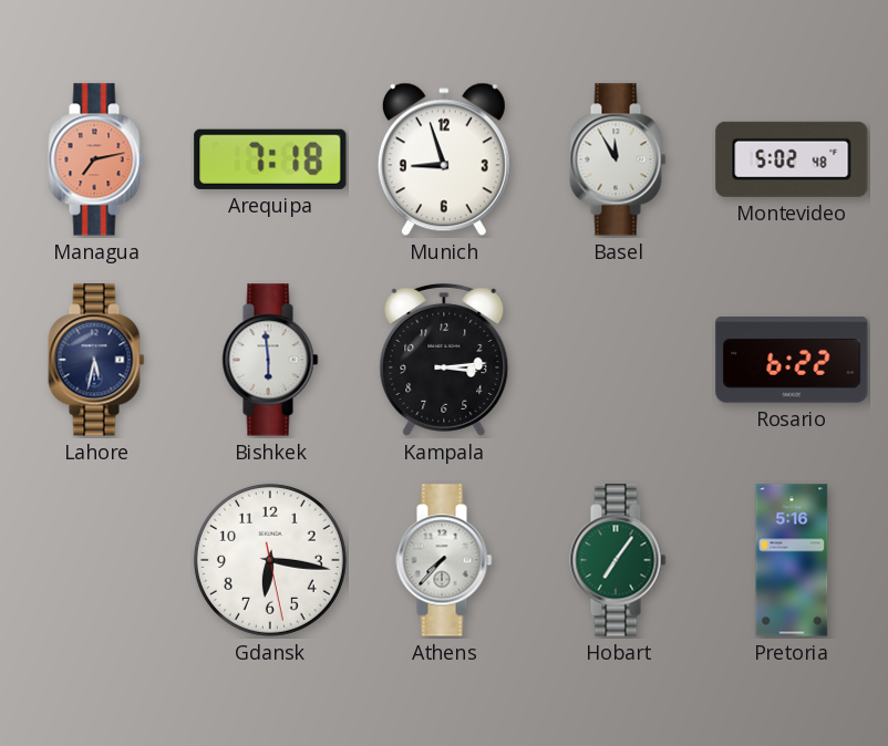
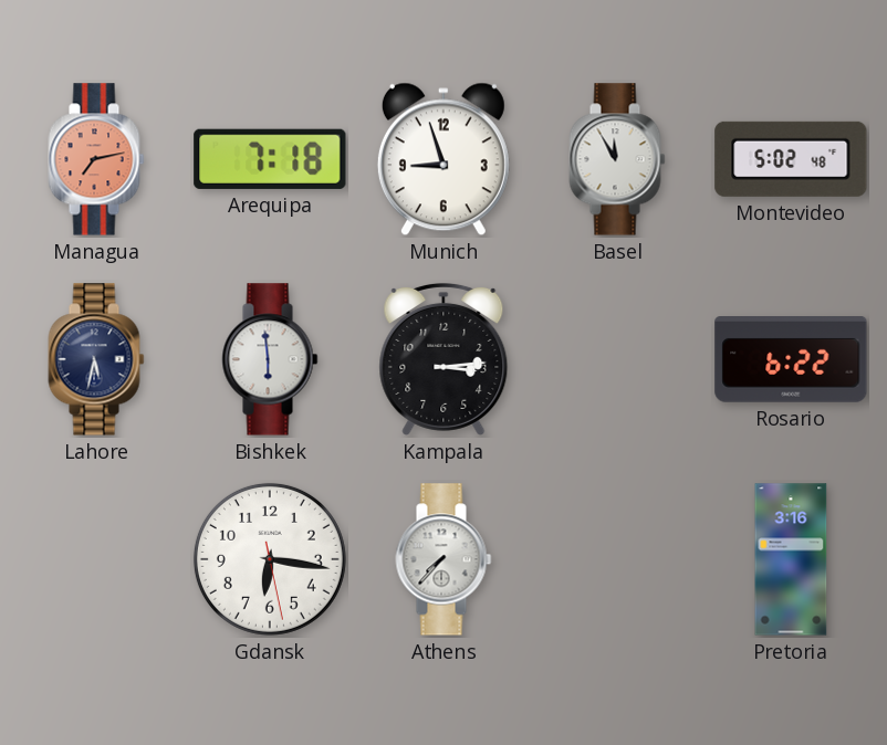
Hobart: 7:06 -> none
Pretoria: 5:16 -> 3:16
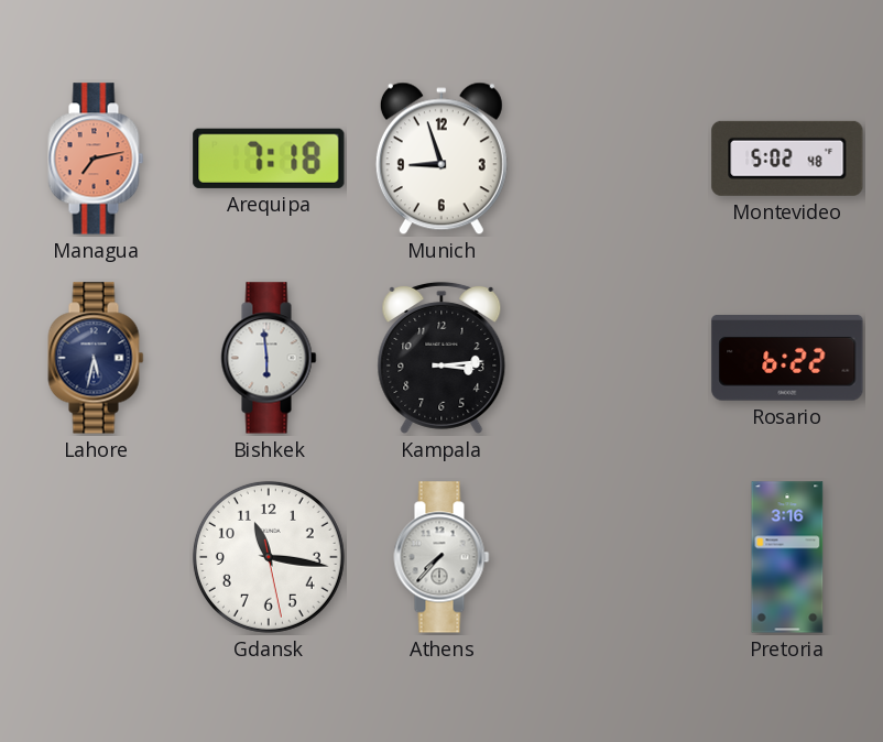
Basel: 11:55 -> none
Gdansk: 6:16 -> 11:16
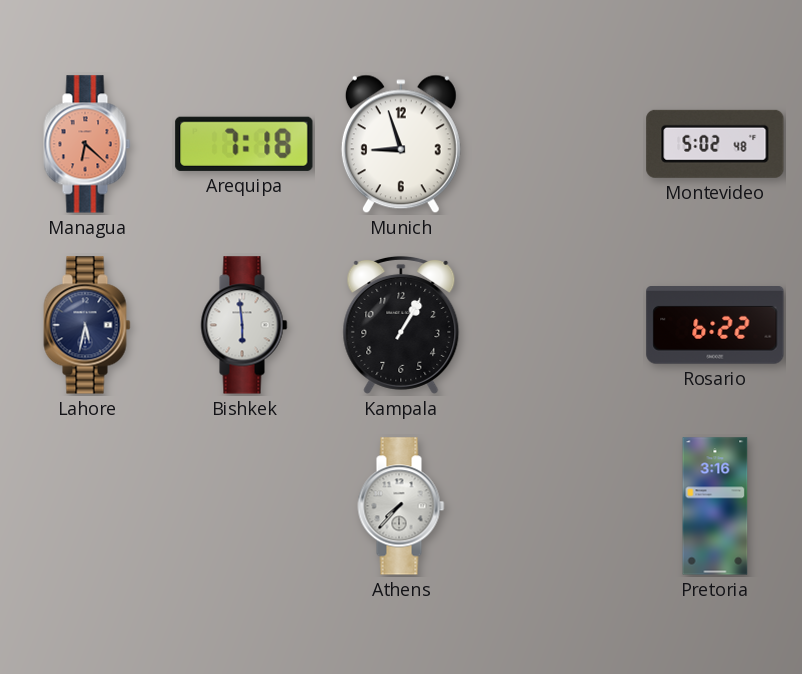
Managua: 7:13 -> 6:22
Kampala: 3:14 -> 1:05
Gdansk: 11:16 -> none
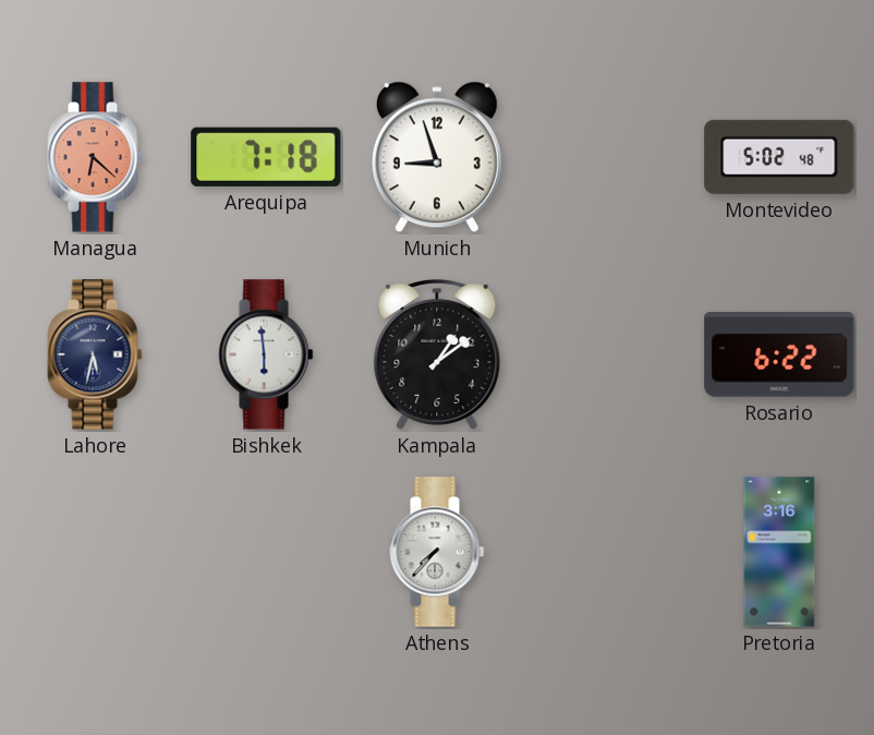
Kampala: 1:05 -> 1:09
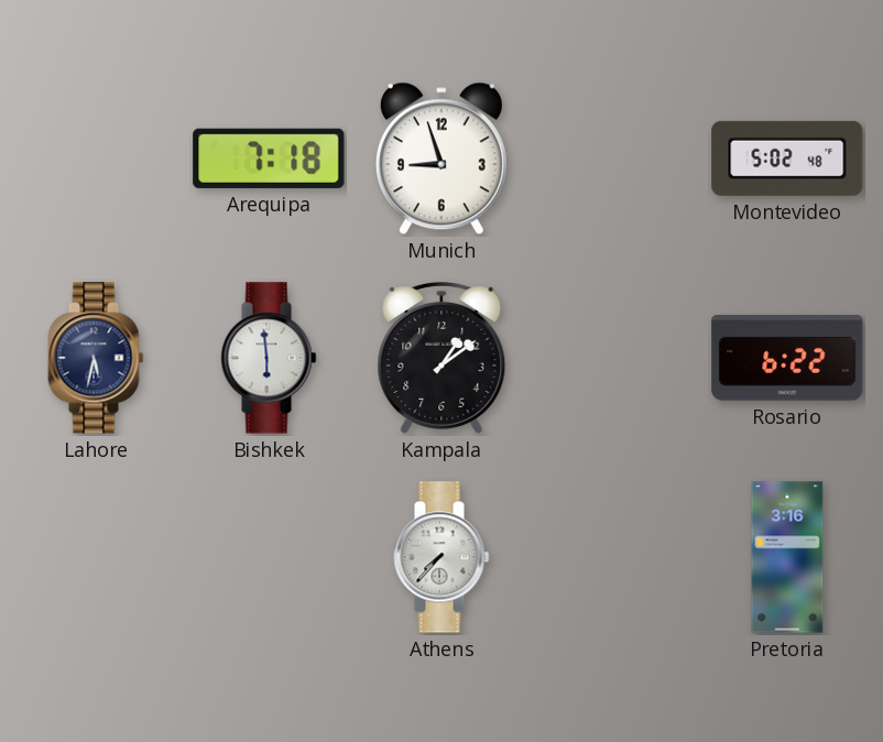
Managua: 6:22 -> none
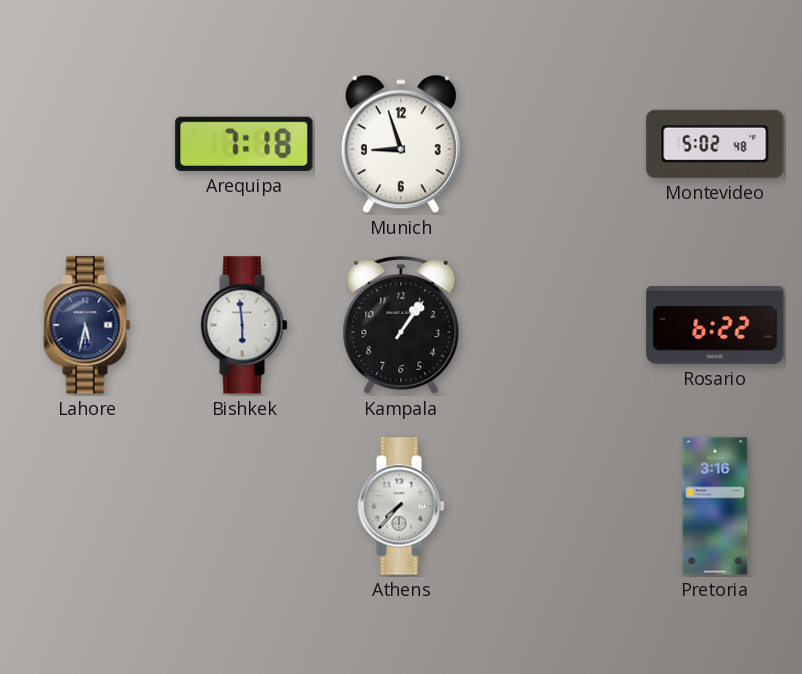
Kampala: 1:09 -> 1:06
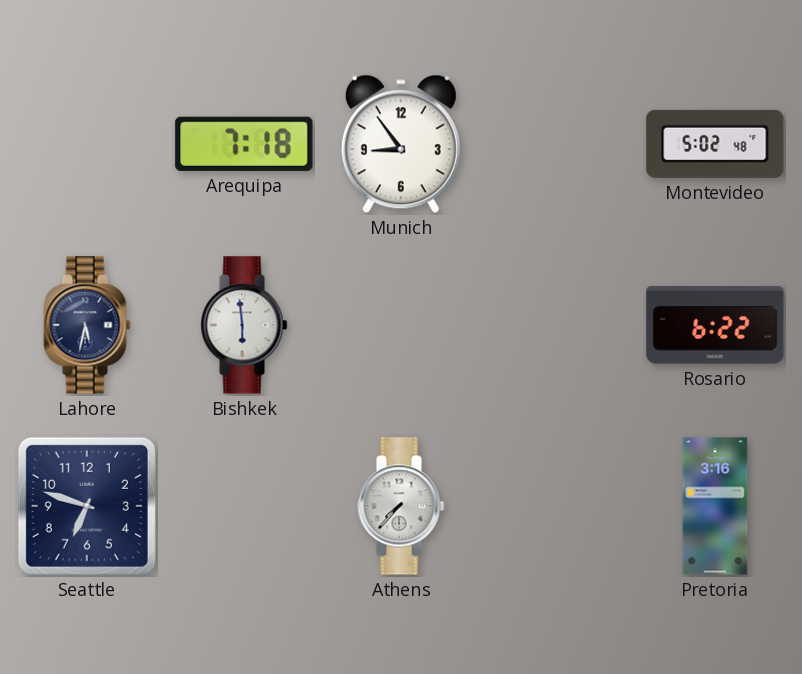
Munich: 8:57 -> 8:54
Kampala: 1:06 -> none
Seattle: none -> 6:48
